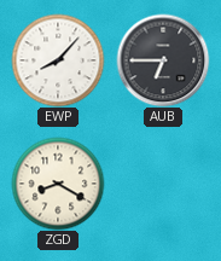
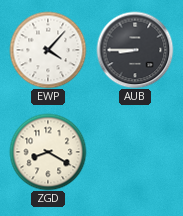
EWP: 8:07 -> 4:07
AUB: 6:45 -> 8:45
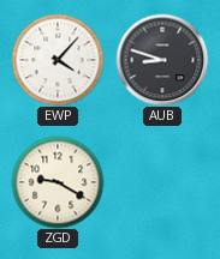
AUB: 8:45 -> 8:48
ZGD: 8:20 -> 9:20
